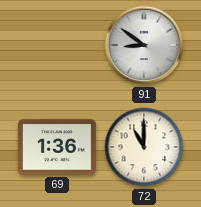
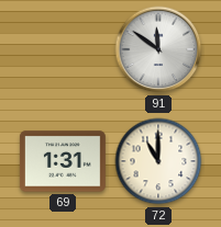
91: 8:51 -> 11:51
69: 1:36 -> 1:31
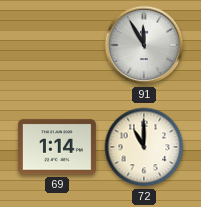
91: 11:51 -> 11:55
69: 1:31 -> 1:14
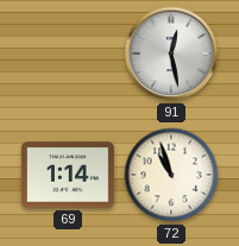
91: 11:55 -> 12:28
72: 11:00 -> 10:57
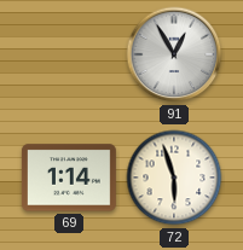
91: 12:28 -> 12:55
72: 10:57 -> 5:57
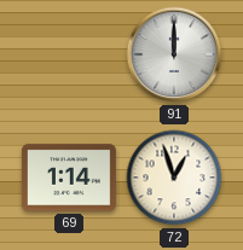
91: 12:55 -> 12:00
72: 5:57 -> 12:57
